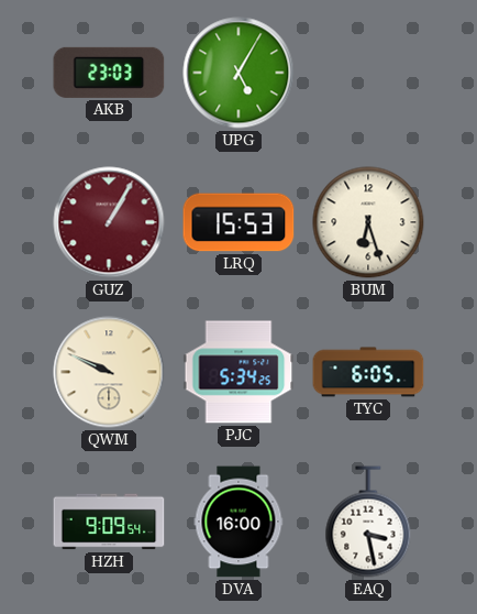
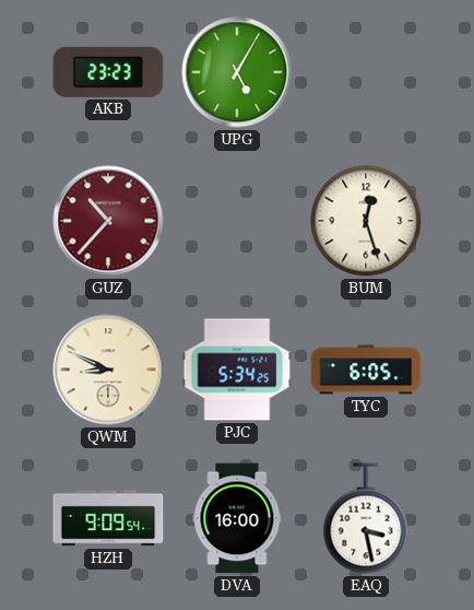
AKB: 23:03 -> 23:23
GUZ: 1:05 -> 10:37
LRQ: 15:53 -> none
BUM: 6:27 -> 12:27
QWM: 9:49 -> 8:49
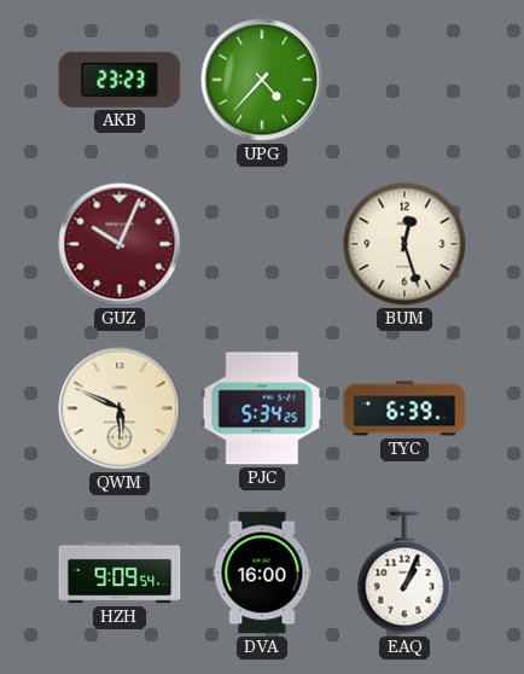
UPG: 5:05 -> 4:37
GUZ: 10:37 -> 10:04
QWM: 8:49 -> 5:49
TYC: 6:05 -> 6:39
EAQ: 3:28 -> 1:04
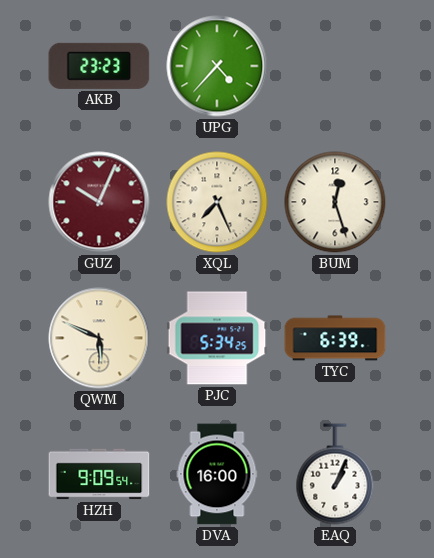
XQL: none -> 7:26
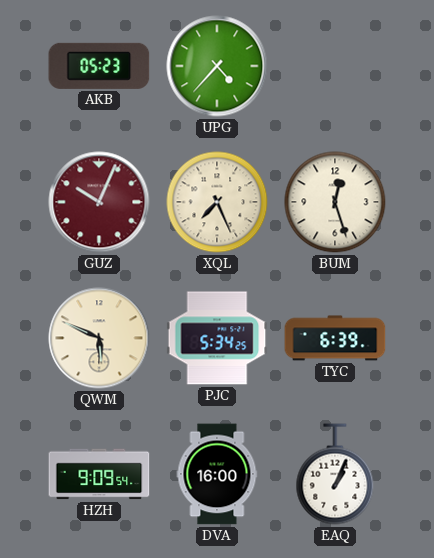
AKB: 23:23 -> 05:23
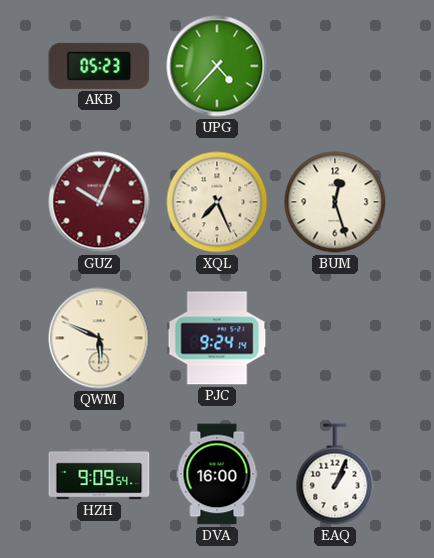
PJC: 5:34 -> 9:24
TYC: 6:39 -> none
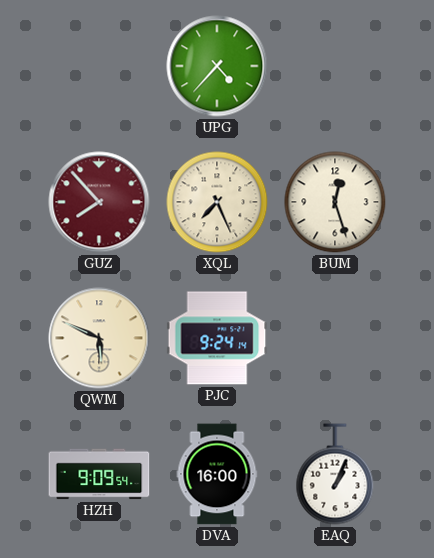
AKB: 05:23 -> none
GUZ: 10:04 -> 7:53
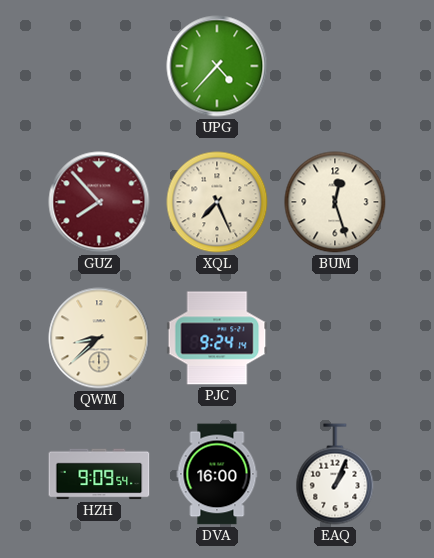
QWM: 5:49 -> 8:38
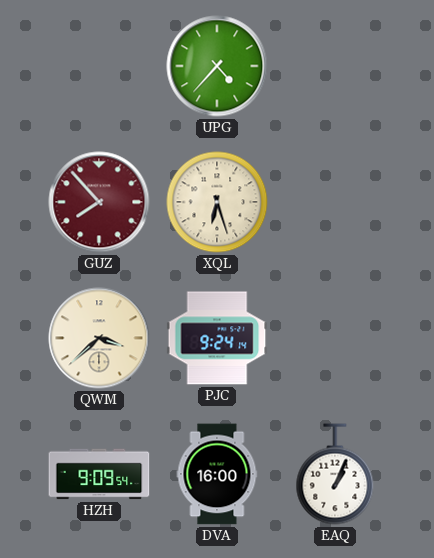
XQL: 7:26 -> 6:27
BUM: 12:27 -> none
QWM: 8:38 -> 3:38
